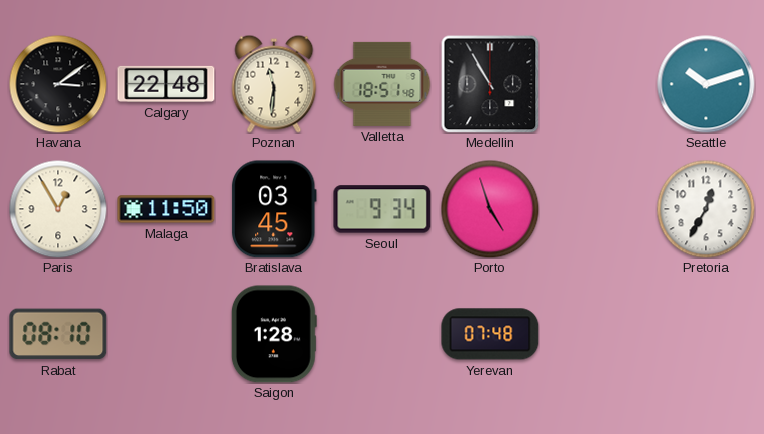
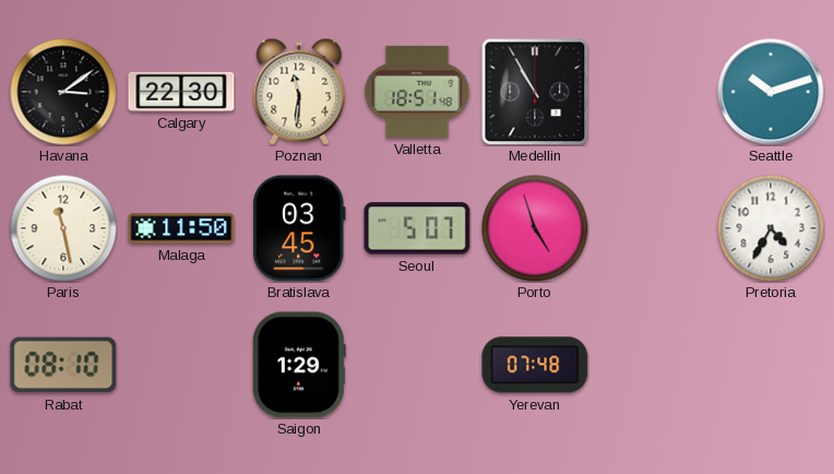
Calgary: 22:48 -> 22:30
Paris: 12:55 -> 11:28
Seoul: 9:34 -> 5:07
Pretoria: 12:35 -> 4:35
Saigon: 1:28 -> 1:29
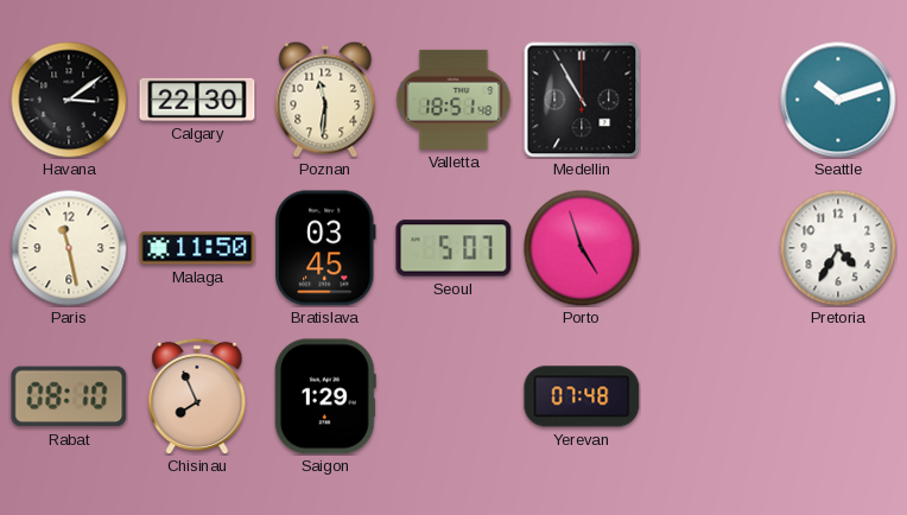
Chisinau: none -> 7:56
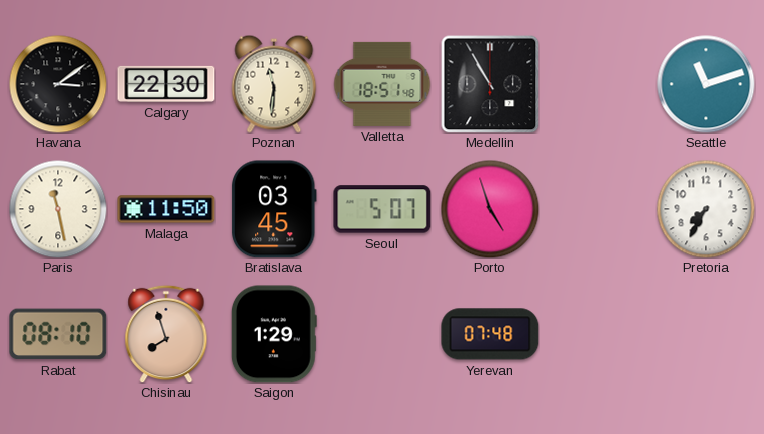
Seattle: 10:12 -> 11:12
Pretoria: 4:35 -> 7:35
Chisinau: 7:56 -> 7:57
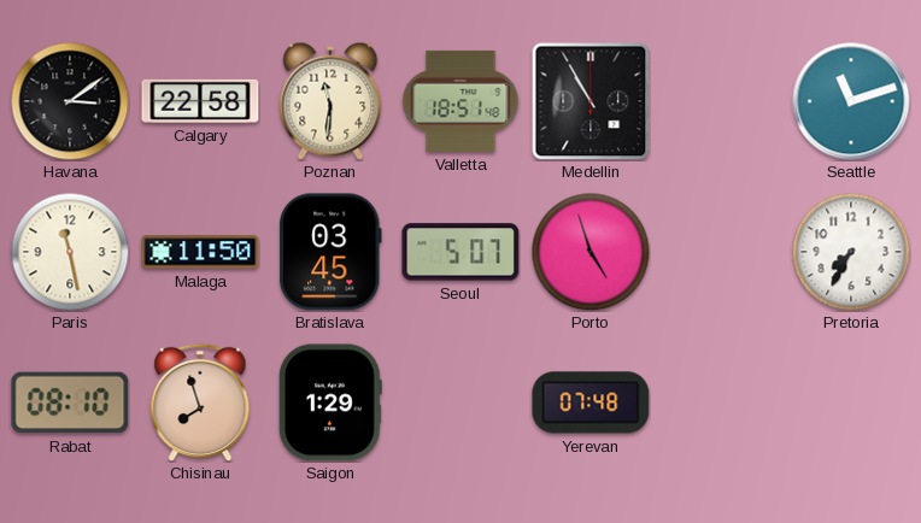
Calgary: 22:30 -> 22:58
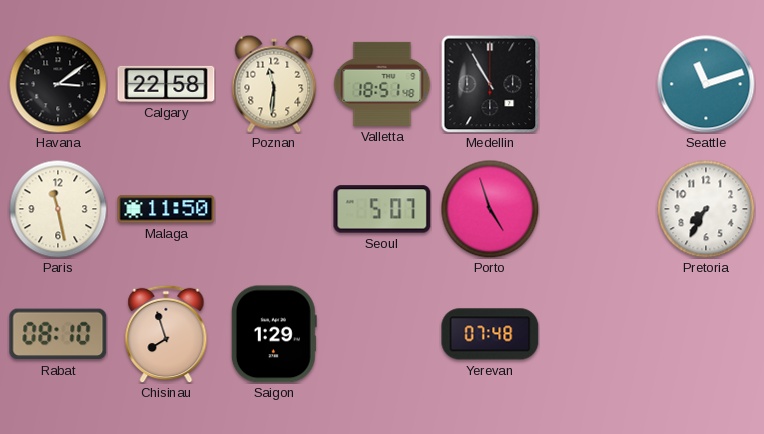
Bratislava: 03:45 -> none
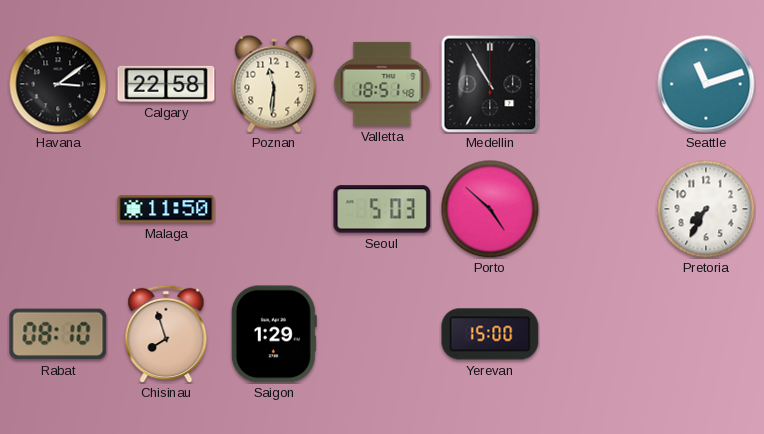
Paris: 11:28 -> none
Seoul: 5:07 -> 5:03
Porto: 4:57 -> 4:52
Yerevan: 07:48 -> 15:00
